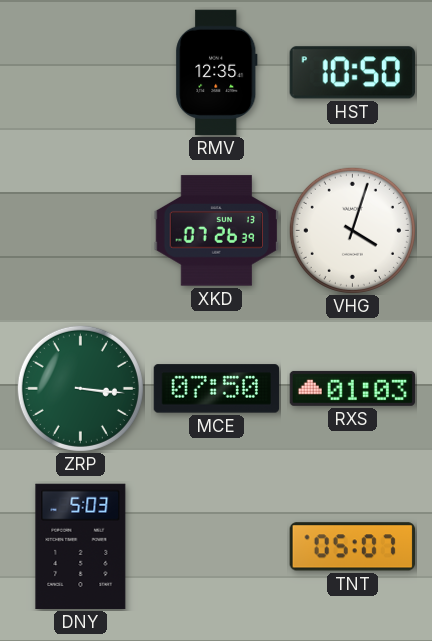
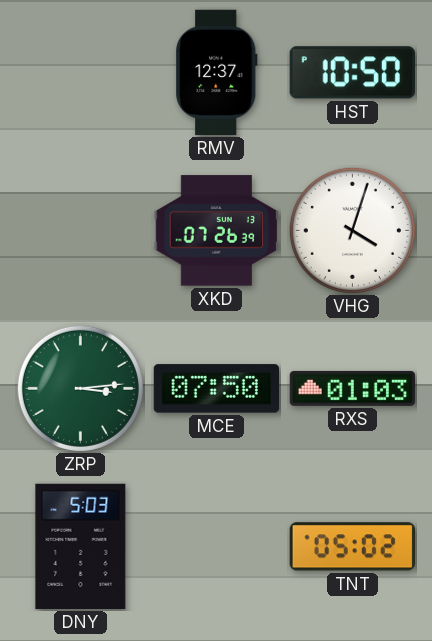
RMV: 12:35 -> 12:37
ZRP: 3:16 -> 3:14
TNT: 05:07 -> 05:02
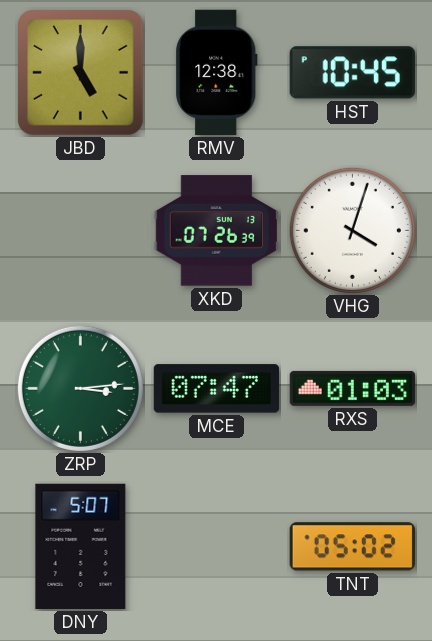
JBD: none -> 5:00
RMV: 12:37 -> 12:38
HST: 10:50 -> 10:45
MCE: 07:50 -> 07:47
DNY: 5:03 -> 5:07
